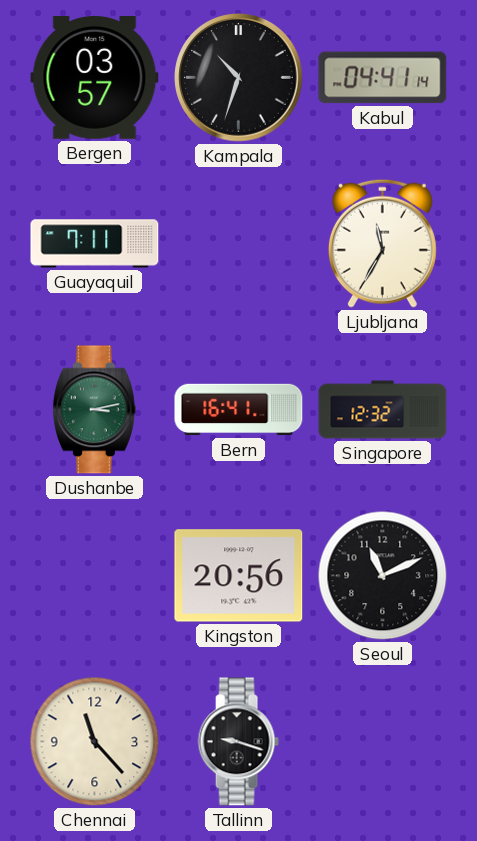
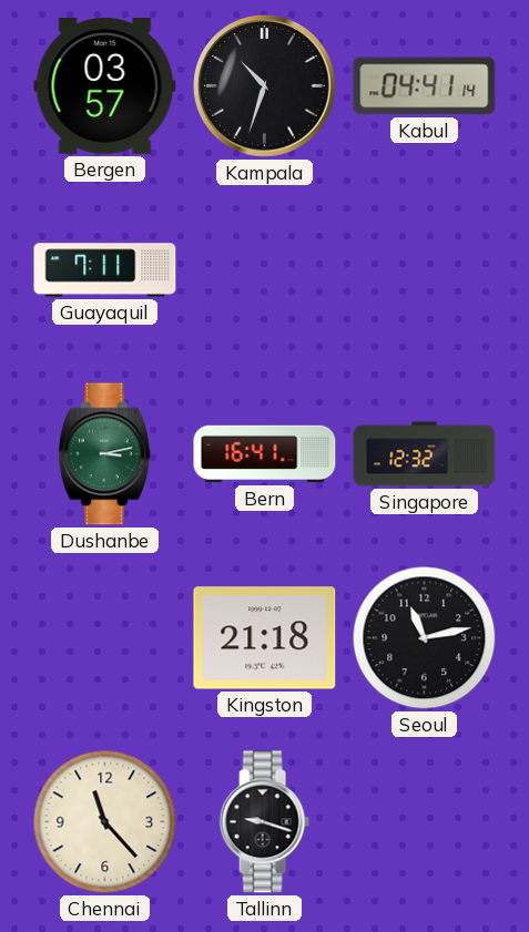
Ljubljana: 11:35 -> none
Kingston: 20:56 -> 21:18
Seoul: 11:11 -> 11:13
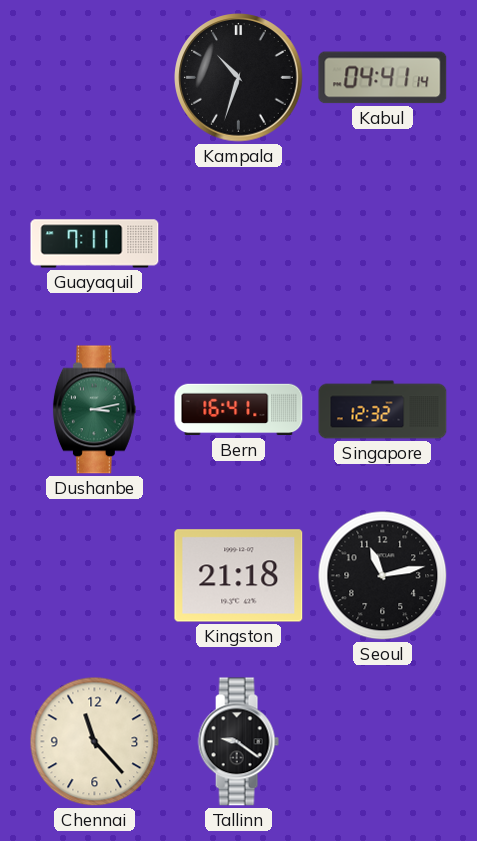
Bergen: 03:57 -> none
Tallinn: 9:18 -> 9:21
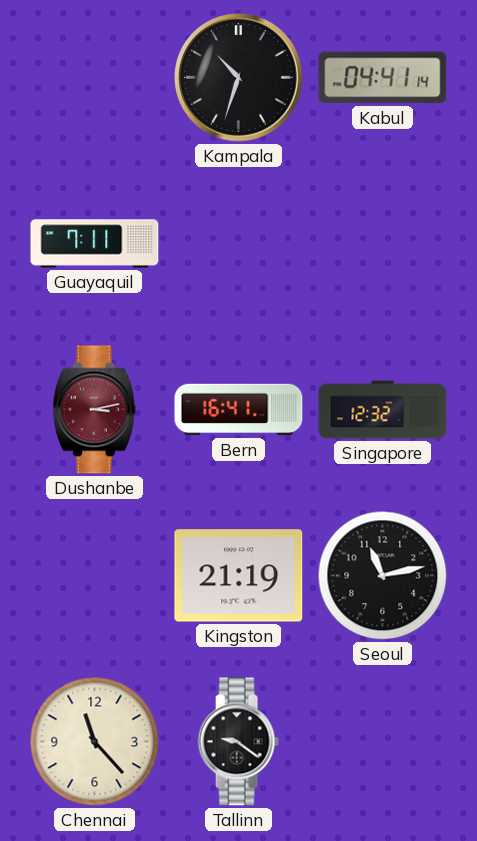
Dushanbe dial: green -> burgundy
Kingston: 21:18 -> 21:19
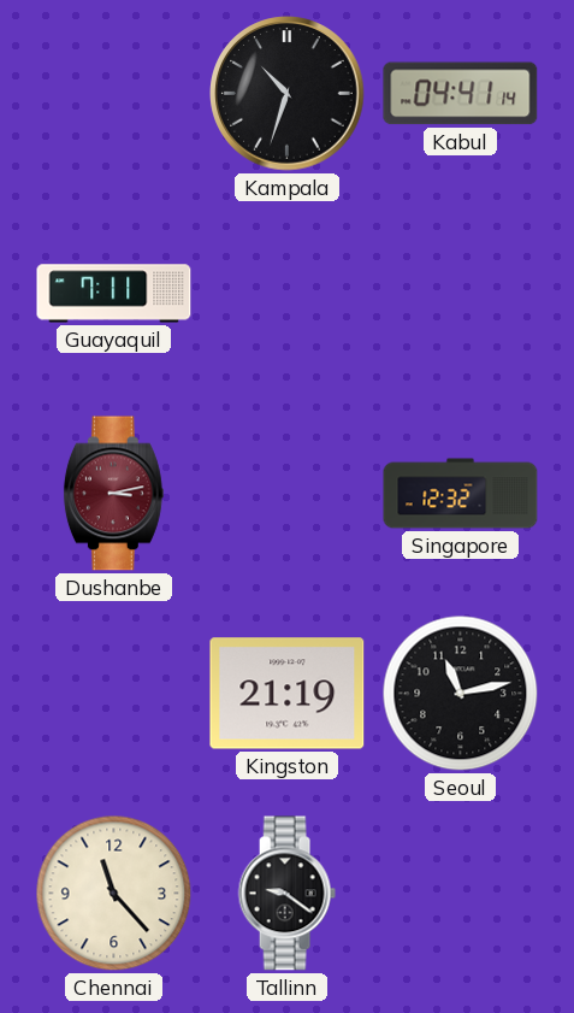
Bern: 16:41 -> none
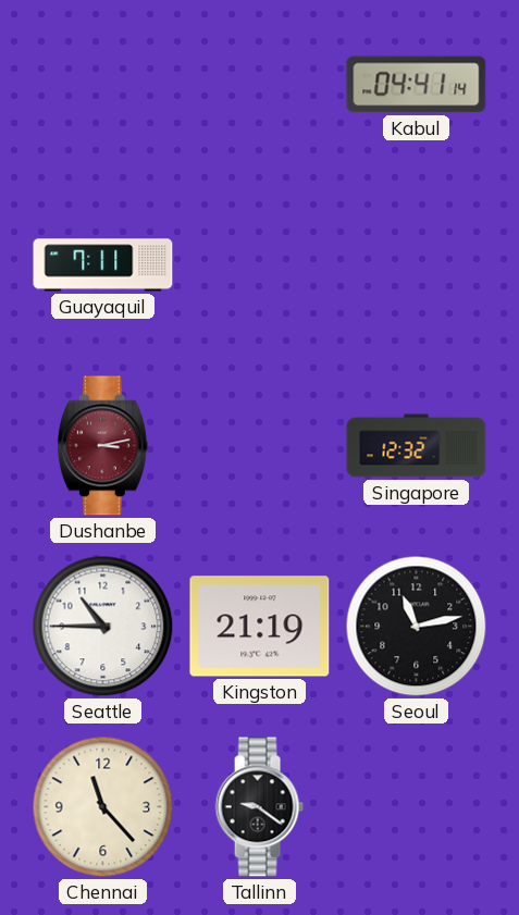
Kampala: 10:33 -> none
Seattle: none -> 10:45
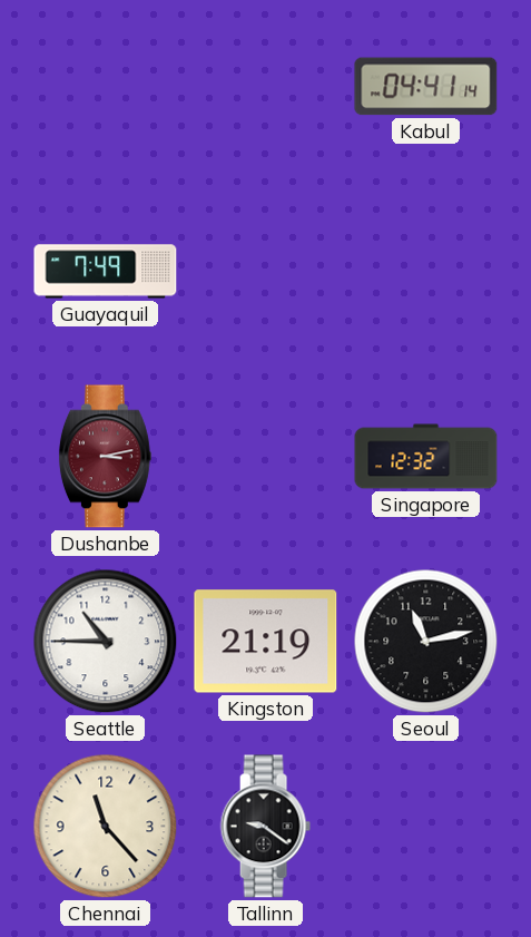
Guayaquil: 7:11 -> 7:49
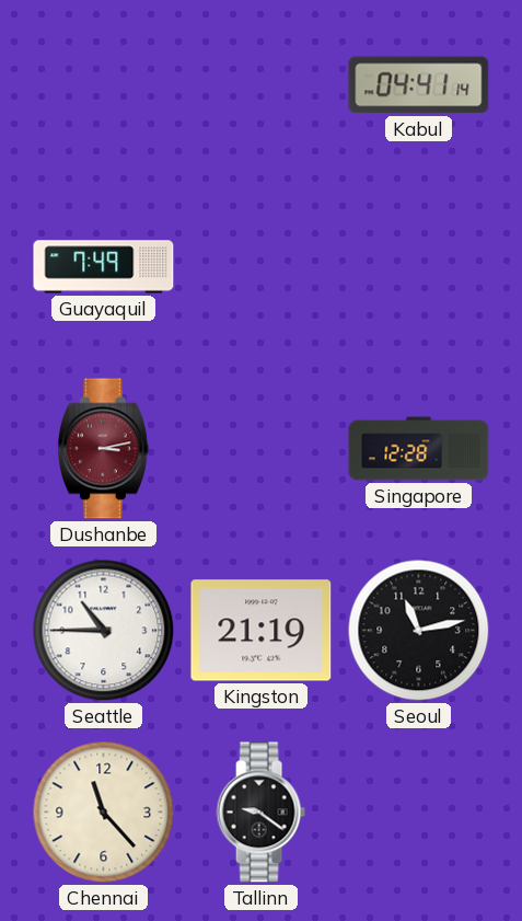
Singapore: 12:32 -> 12:28
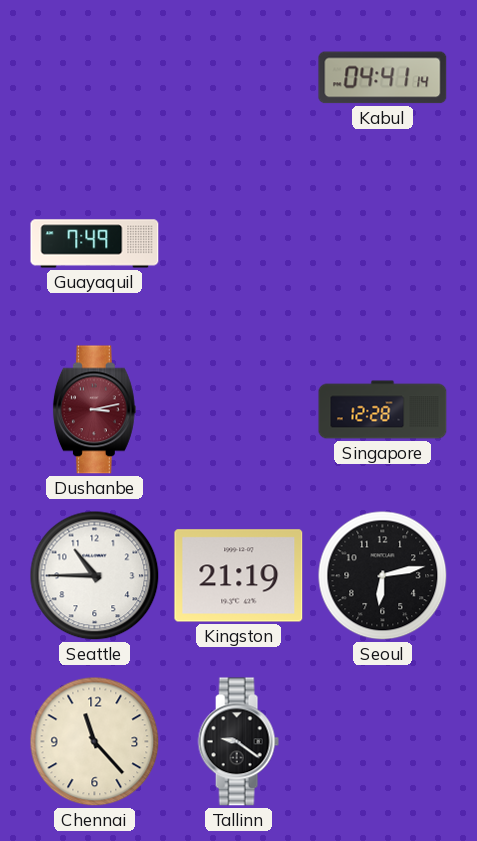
Seoul: 11:13 -> 6:13
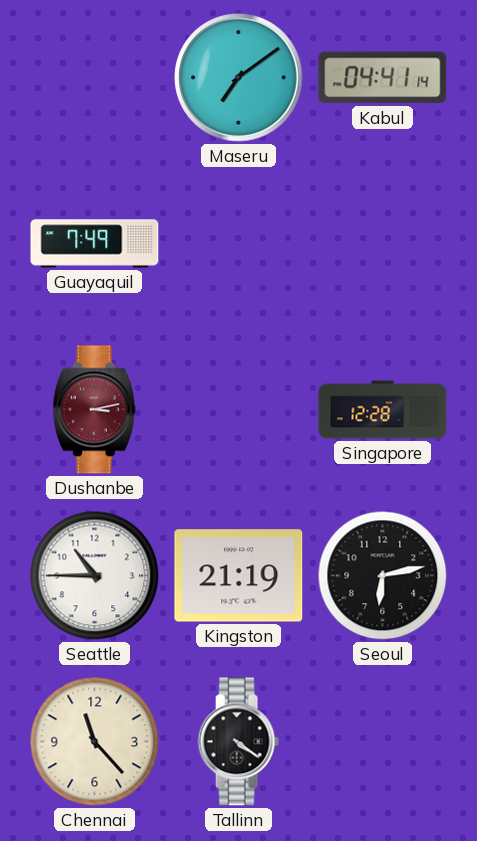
Maseru: none -> 7:09
Tallinn: 9:21 -> 4:21
